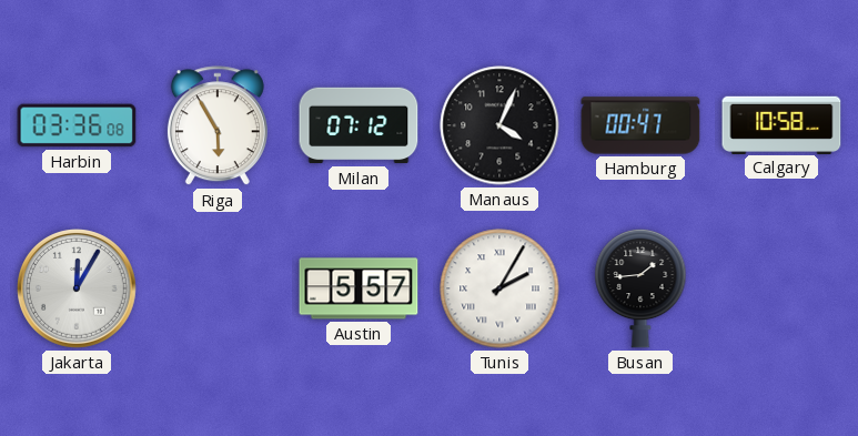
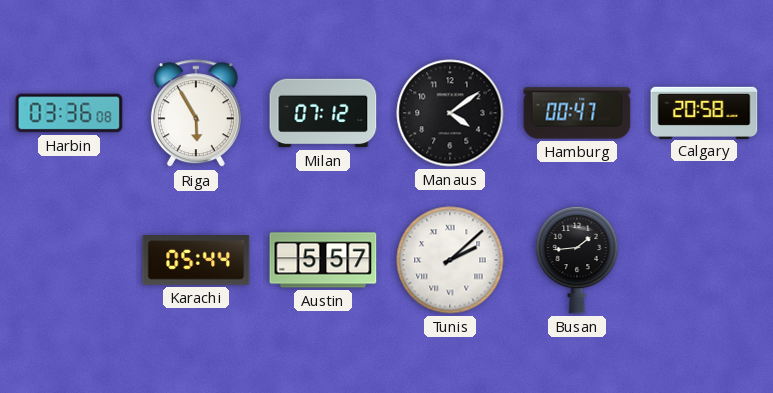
Manaus: 4:04 -> 4:09
Calgary: 10:58 -> 20:58
Jakarta: 12:05 -> none
Karachi: none -> 05:44
Tunis: 2:05 -> 2:08
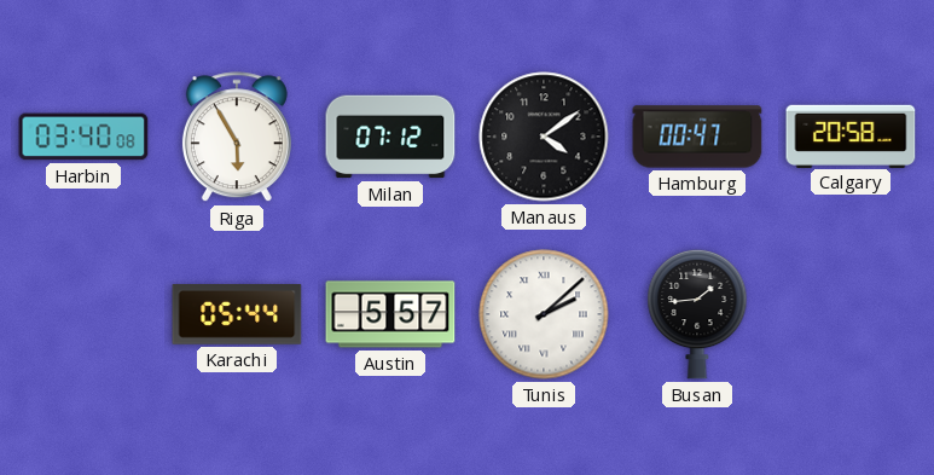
Harbin: 03:36 -> 03:40
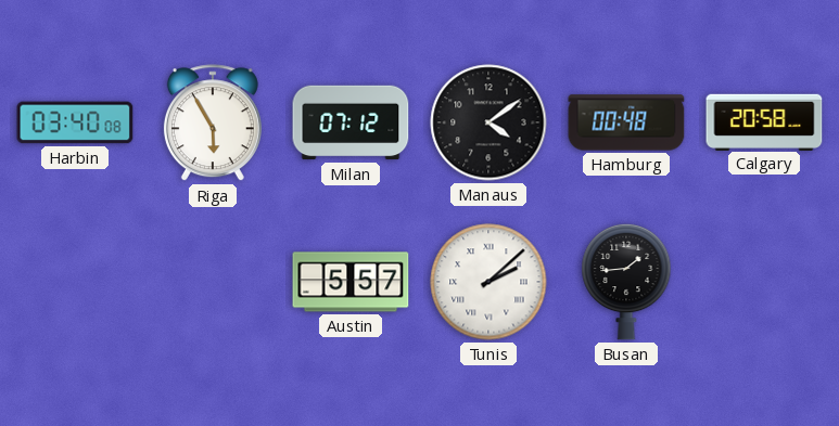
Hamburg: 00:47 -> 00:48
Karachi: 05:44 -> none
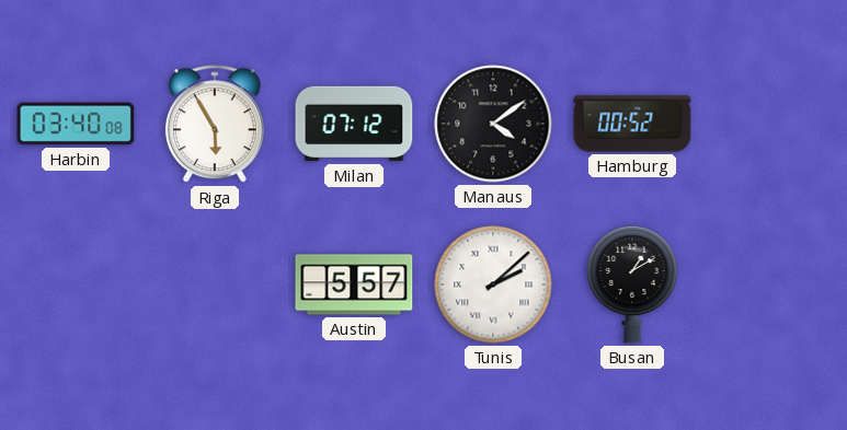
Hamburg: 00:48 -> 00:52
Calgary: 20:58 -> none
Busan: 1:44 -> 1:10
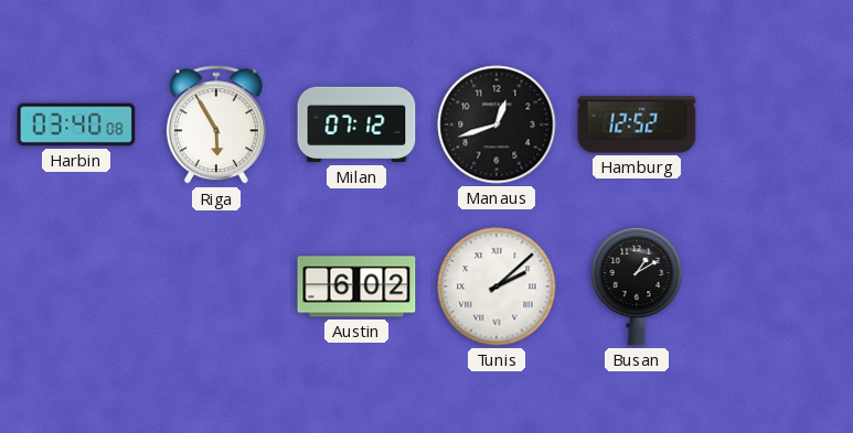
Manaus: 4:09 -> 12:42
Hamburg: 00:52 -> 12:52
Austin: 5:57 -> 6:02
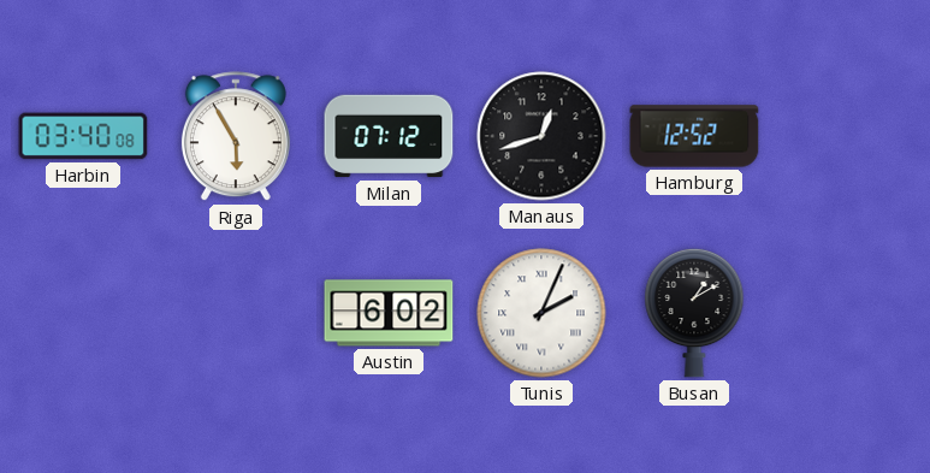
Tunis: 2:08 -> 2:04
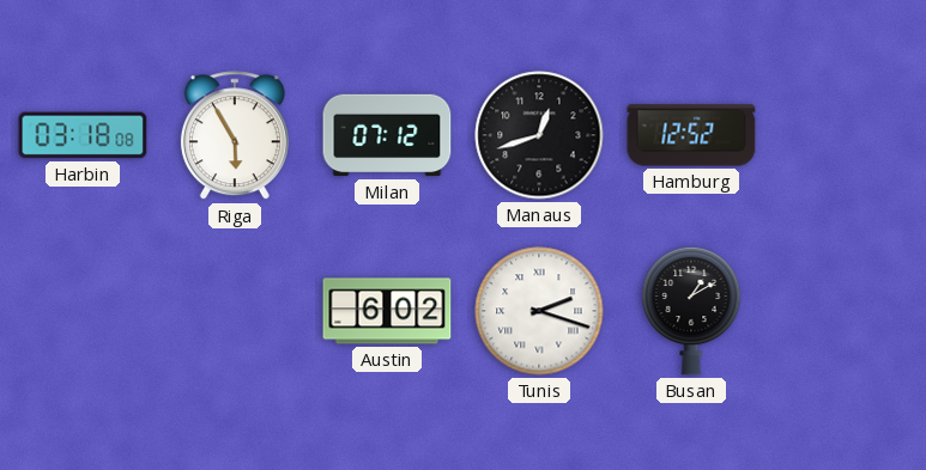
Harbin: 03:40 -> 03:18
Tunis: 2:04 -> 2:18
